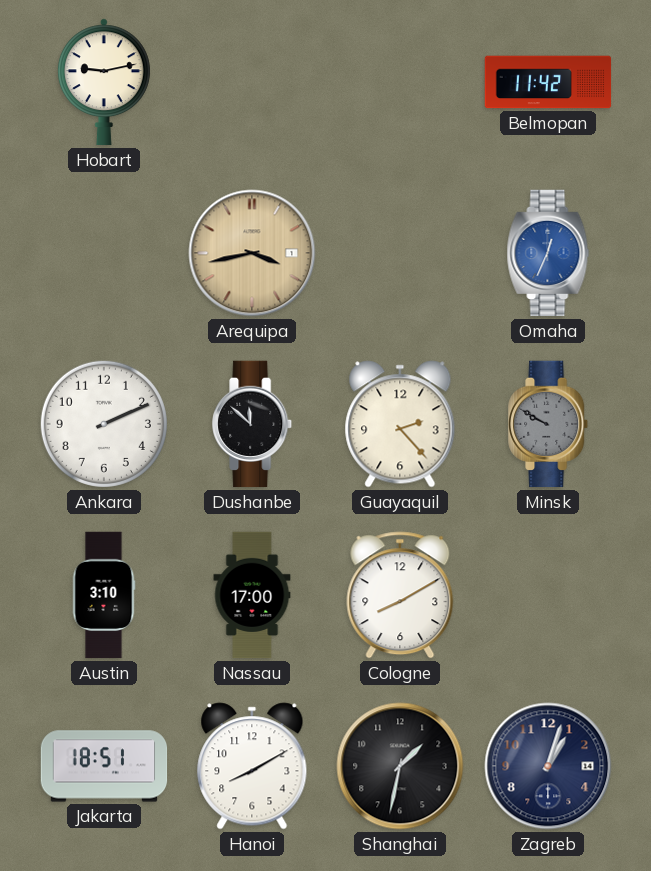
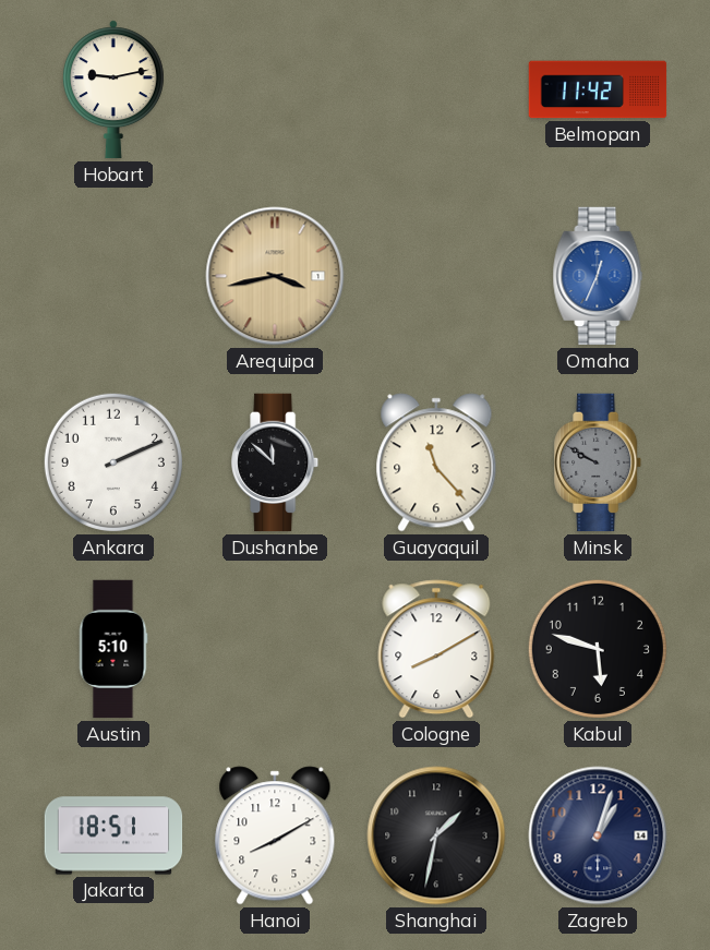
Guayaquil: 2:23 -> 11:23
Austin: 3:10 -> 5:10
Nassau: 17:00 -> none
Kabul: none -> 5:48
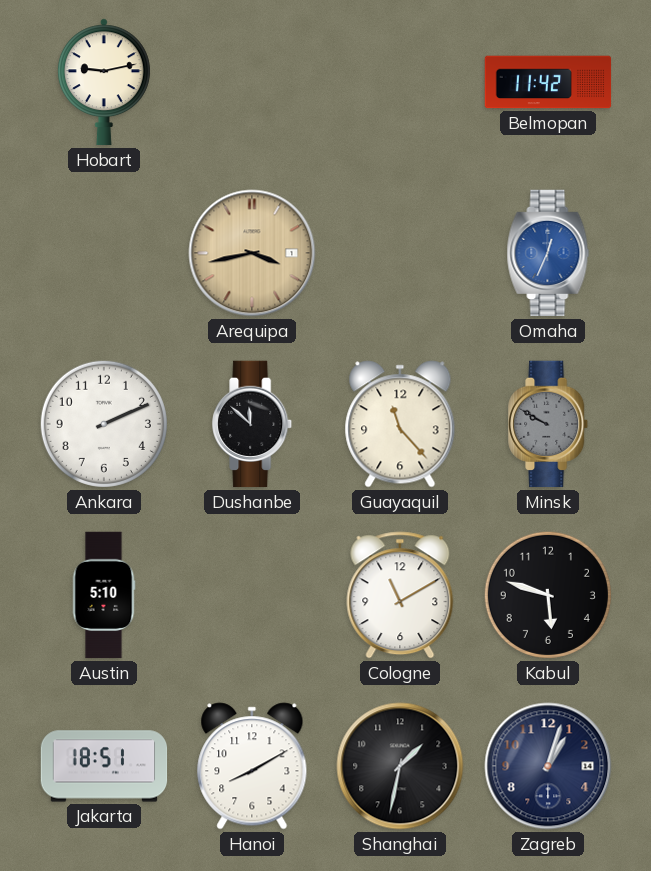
Cologne: 8:10 -> 11:10
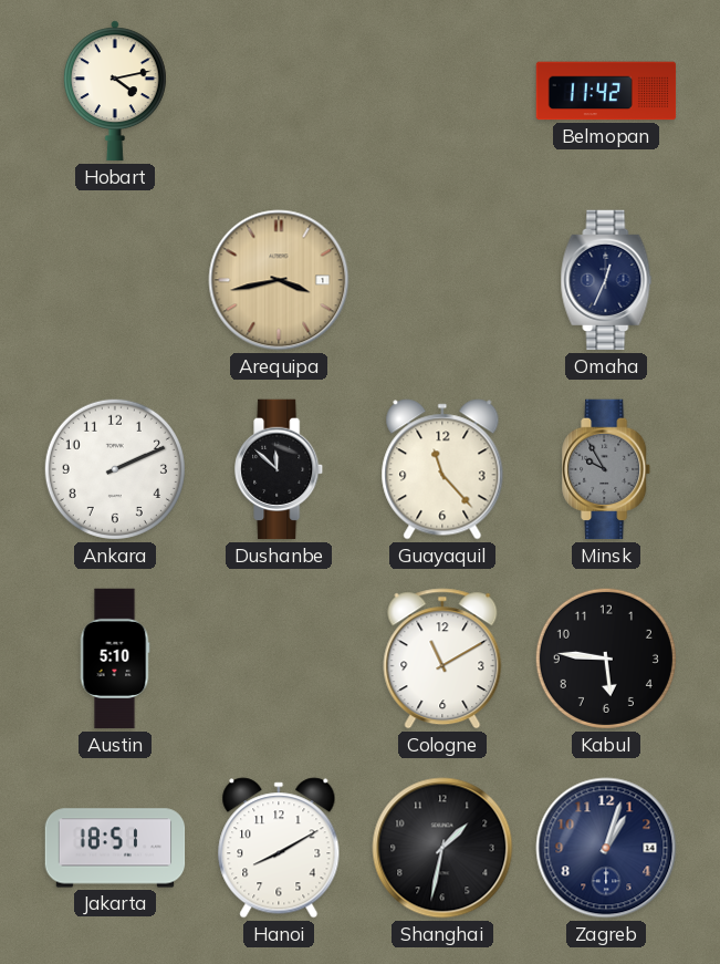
Hobart: 9:13 -> 4:13
Omaha dial: blue -> navy
Minsk: 9:50 -> 9:55
Kabul: 5:48 -> 5:46
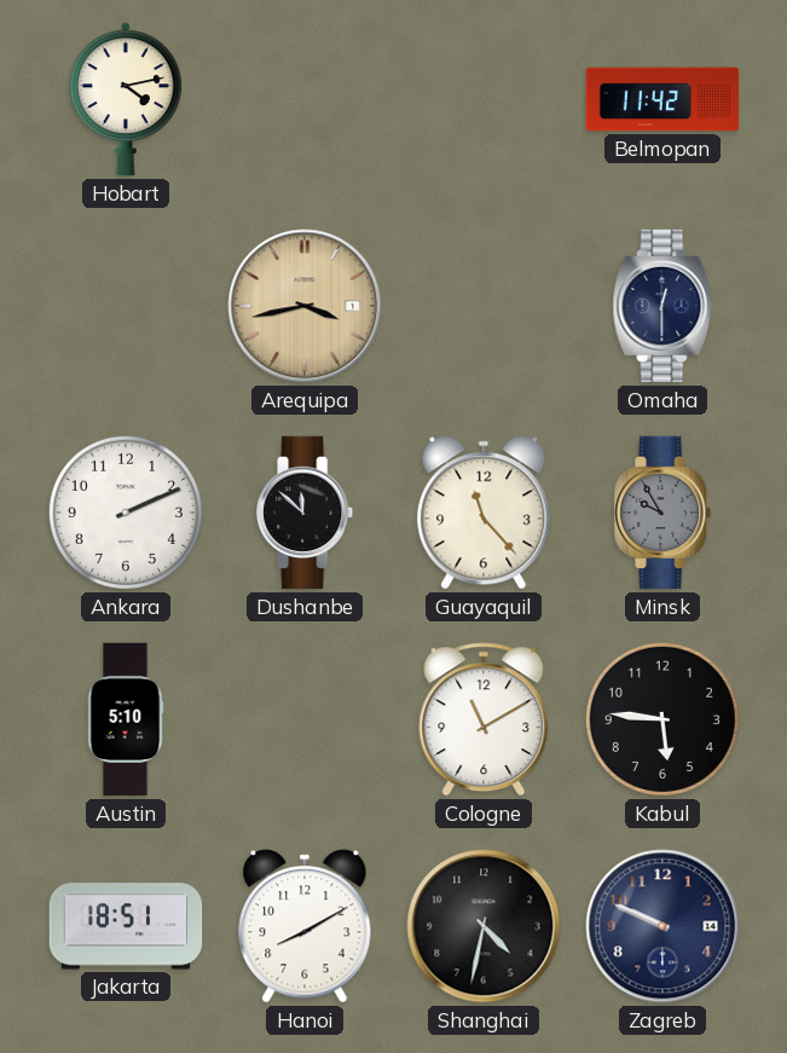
Omaha: 12:34 -> 12:30
Shanghai: 1:32 -> 4:32
Zagreb: 1:03 -> 9:49
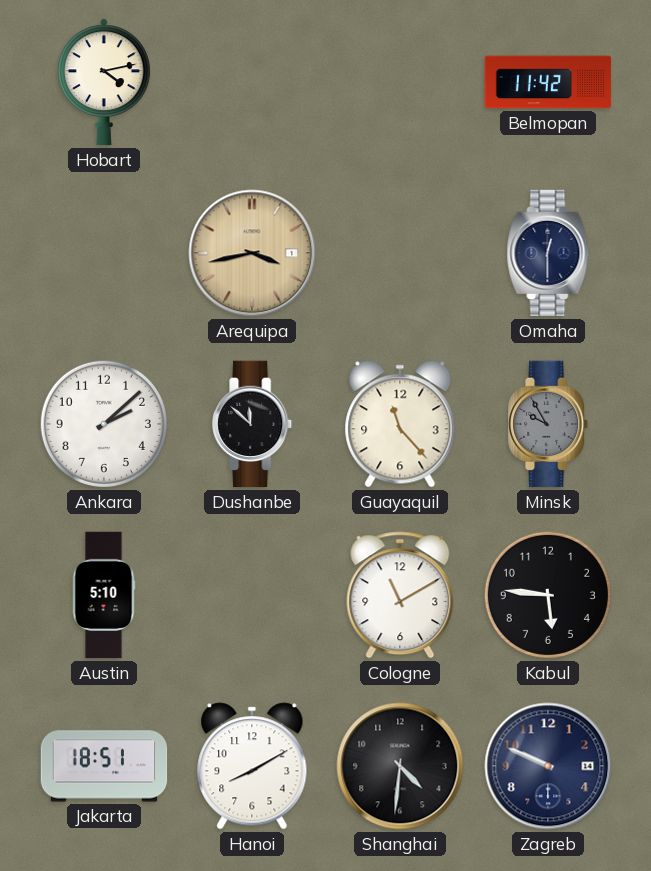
Ankara: 2:11 -> 2:08
Shanghai: 4:32 -> 4:31
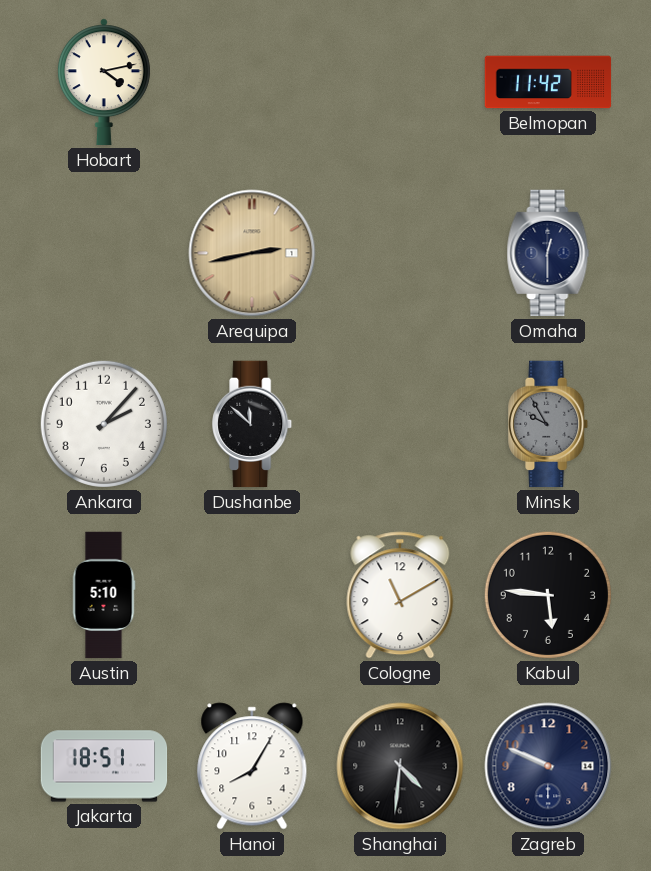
Arequipa: 3:43 -> 2:43
Ankara: 2:08 -> 2:07
Guayaquil: 11:23 -> none
Hanoi: 8:10 -> 8:05
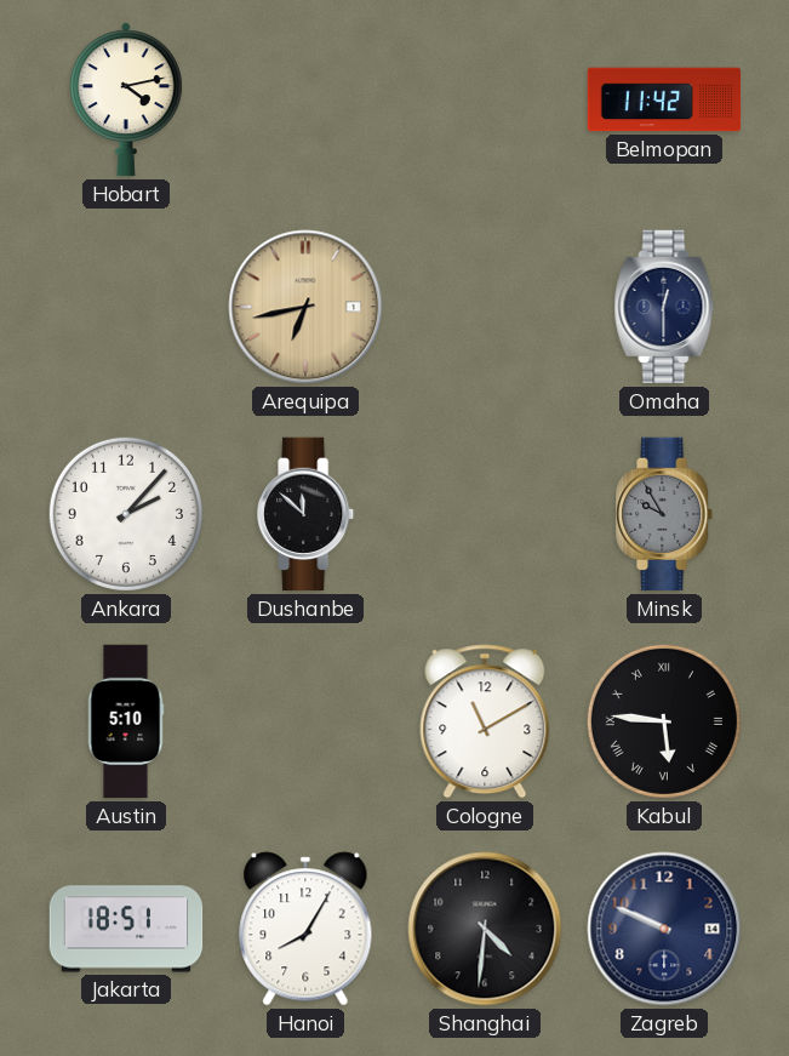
Arequipa: 2:43 -> 6:43
Kabul numerals: Arabic -> Roman
